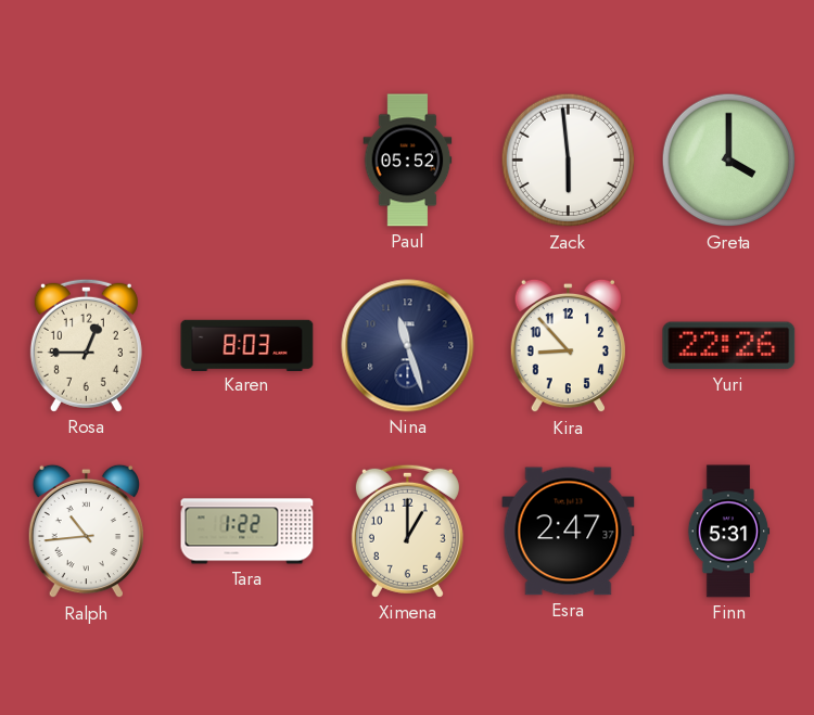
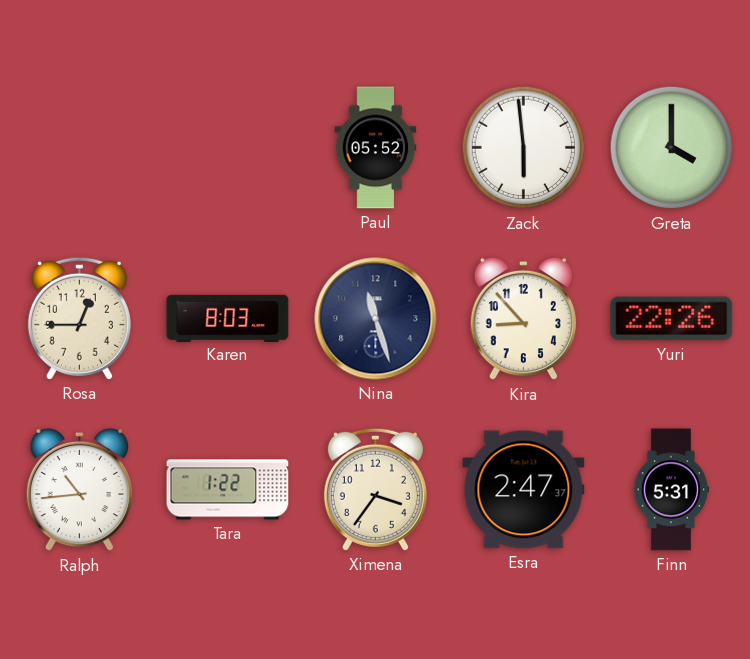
Ximena: 1:00 -> 3:36
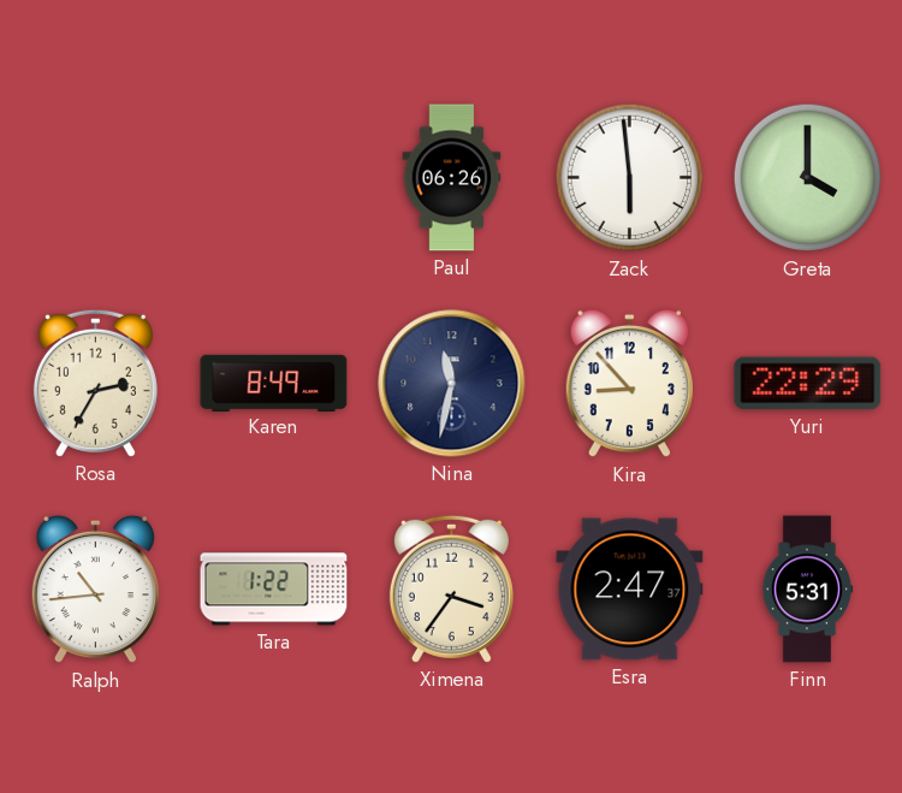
Paul: 05:52 -> 06:26
Rosa: 12:45 -> 2:35
Karen: 8:03 -> 8:49
Nina: 11:27 -> 11:32
Yuri: 22:26 -> 22:29
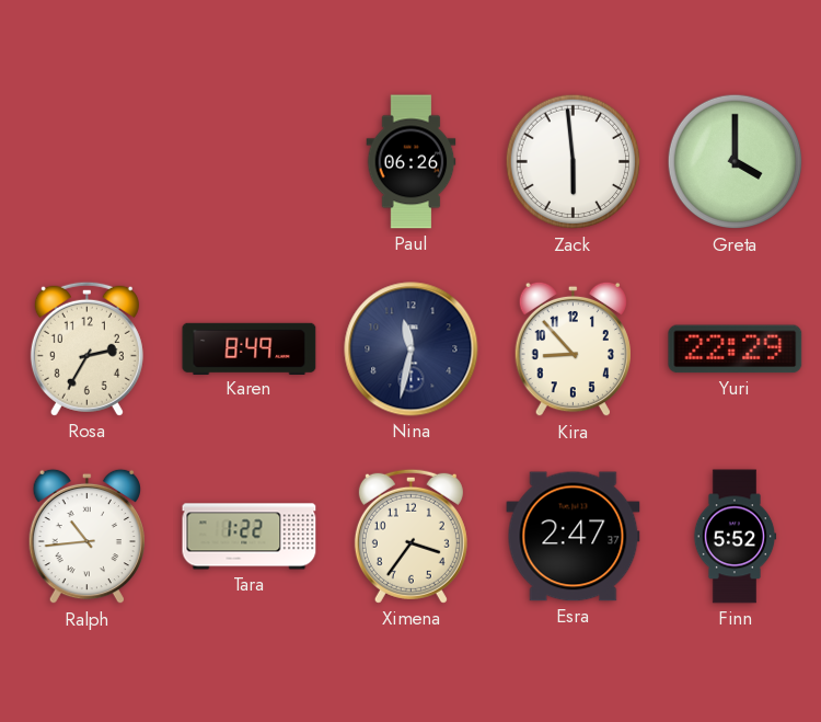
Finn: 5:31 -> 5:52
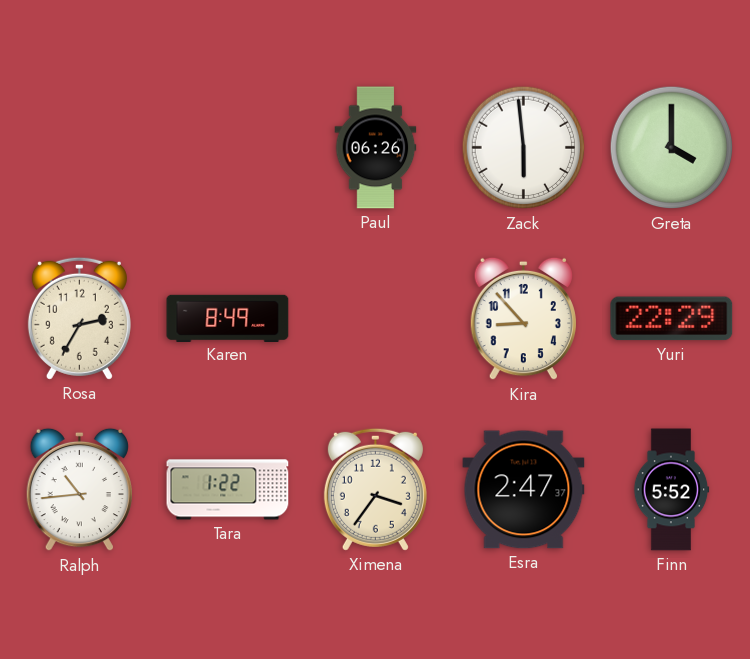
Nina: 11:32 -> none
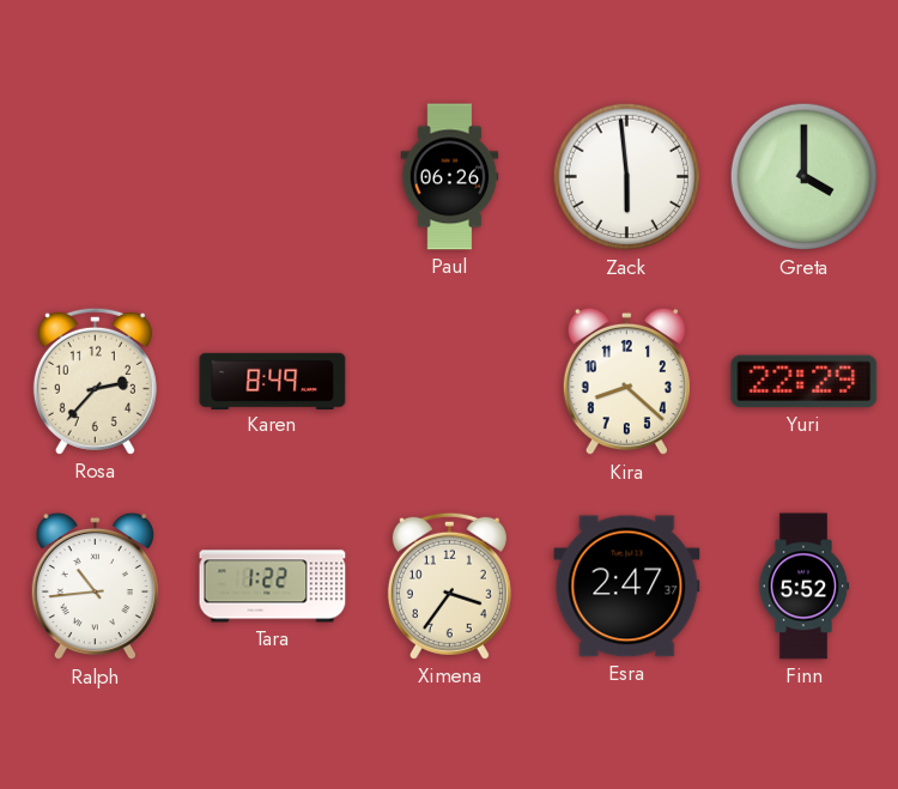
Rosa: 2:35 -> 2:37
Kira: 8:53 -> 8:22
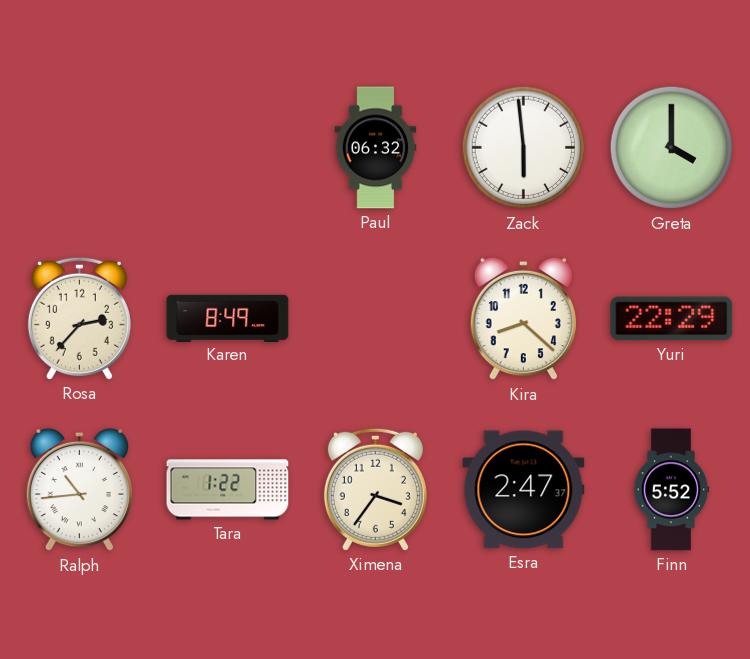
Paul: 06:26 -> 06:32
